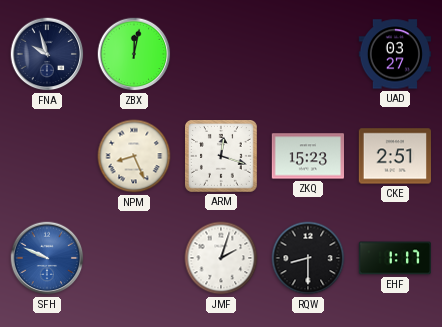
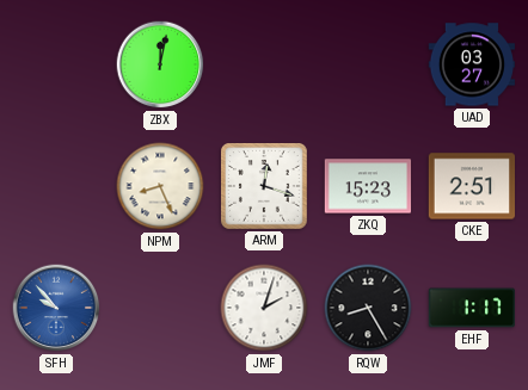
FNA: 9:57 -> none
SFH: 9:49 -> 9:53
RQW: 8:30 -> 8:25
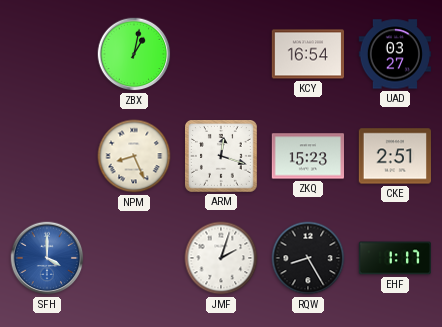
ZBX: 12:02 -> 1:02
KCY: none -> 16:54
SFH: 9:53 -> 4:00
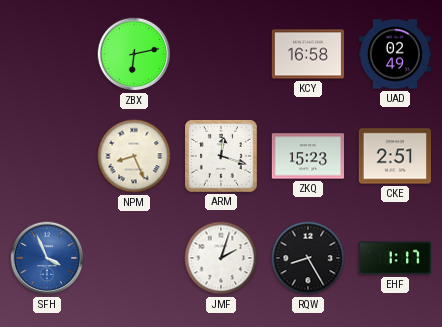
ZBX: 1:02 -> 6:13
KCY: 16:54 -> 16:58
UAD: 03:27 -> 02:49
SFH: 4:00 -> 3:56
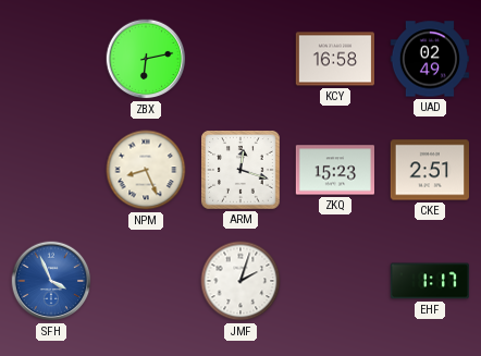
RQW: 8:25 -> none
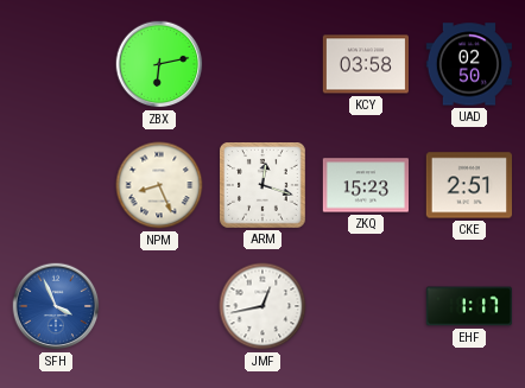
KCY: 16:58 -> 03:58
UAD: 02:49 -> 02:50
JMF: 2:03 -> 12:43
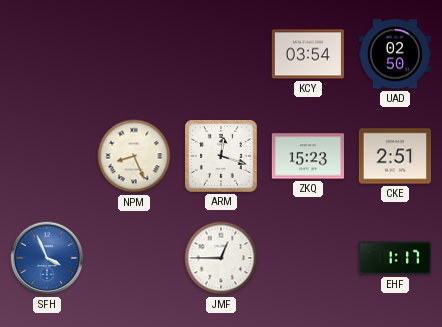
ZBX: 6:13 -> none
KCY: 03:58 -> 03:54
JMF: 12:43 -> 12:45
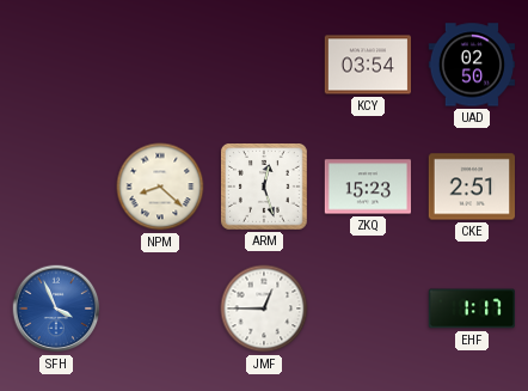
NPM: 8:26 -> 8:22
ARM: 12:18 -> 12:27
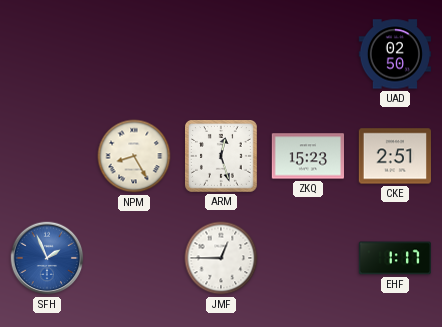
KCY: 03:54 -> none
NPM: 8:22 -> 8:25
SFH: 3:56 -> 1:56
